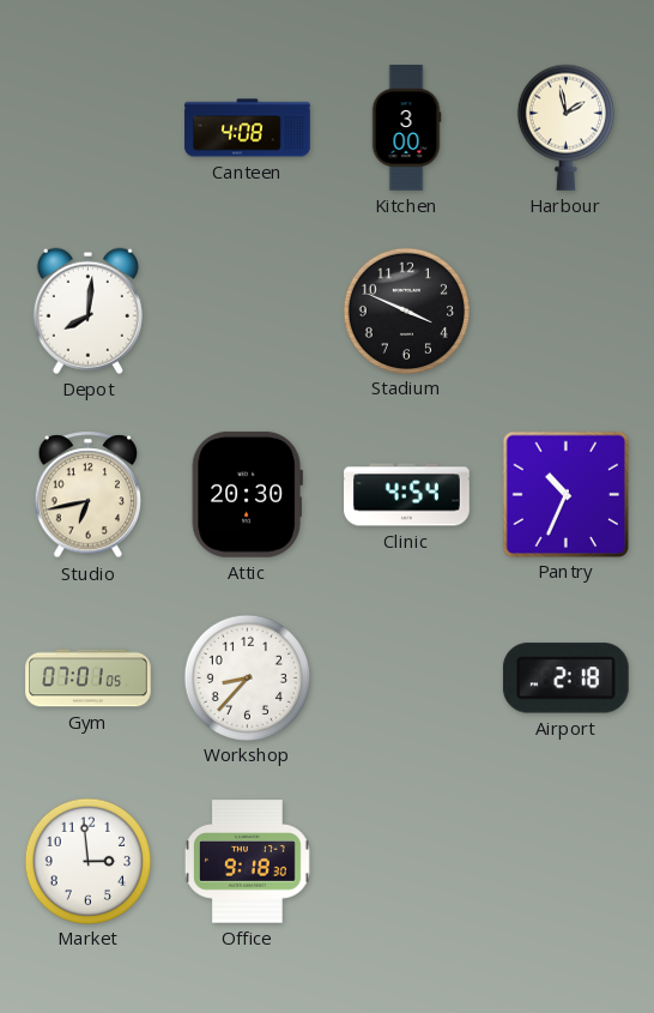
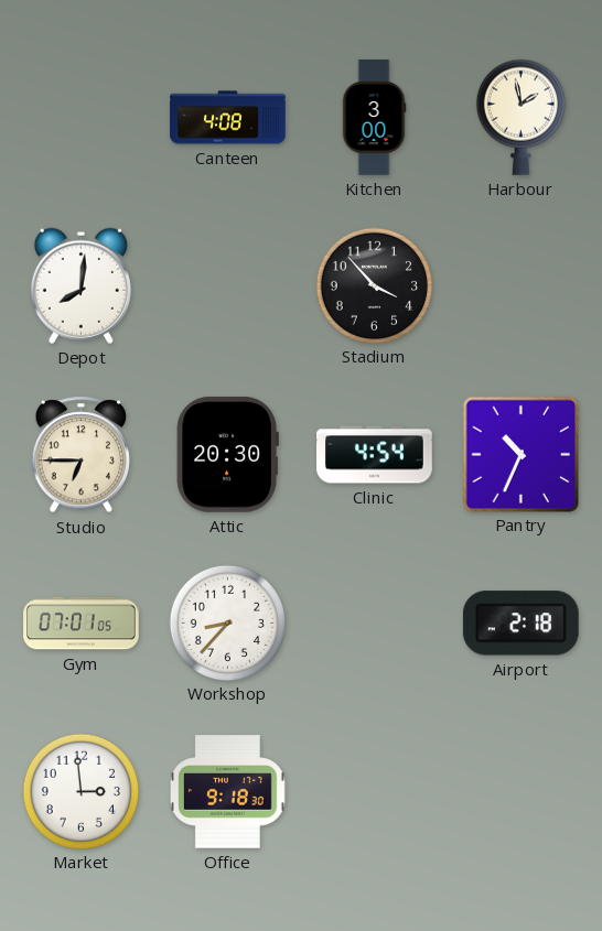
Stadium: 3:49 -> 3:53
Studio: 6:43 -> 6:45
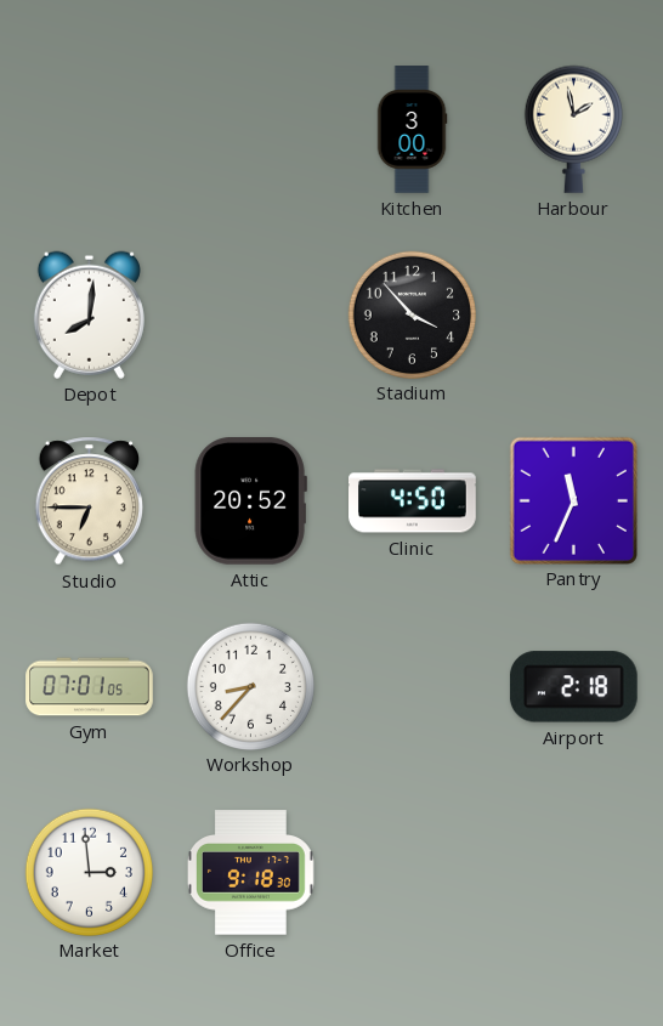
Canteen: 4:08 -> none
Attic: 20:30 -> 20:52
Clinic: 4:54 -> 4:50
Pantry: 10:34 -> 11:34
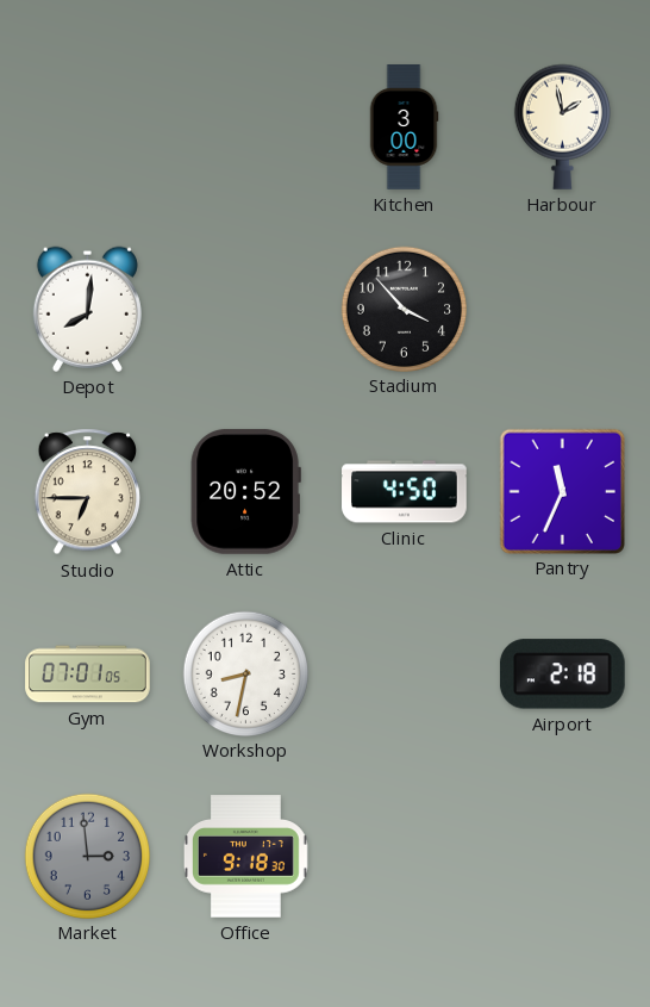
Workshop: 8:37 -> 8:32
Market dial: white -> grey
